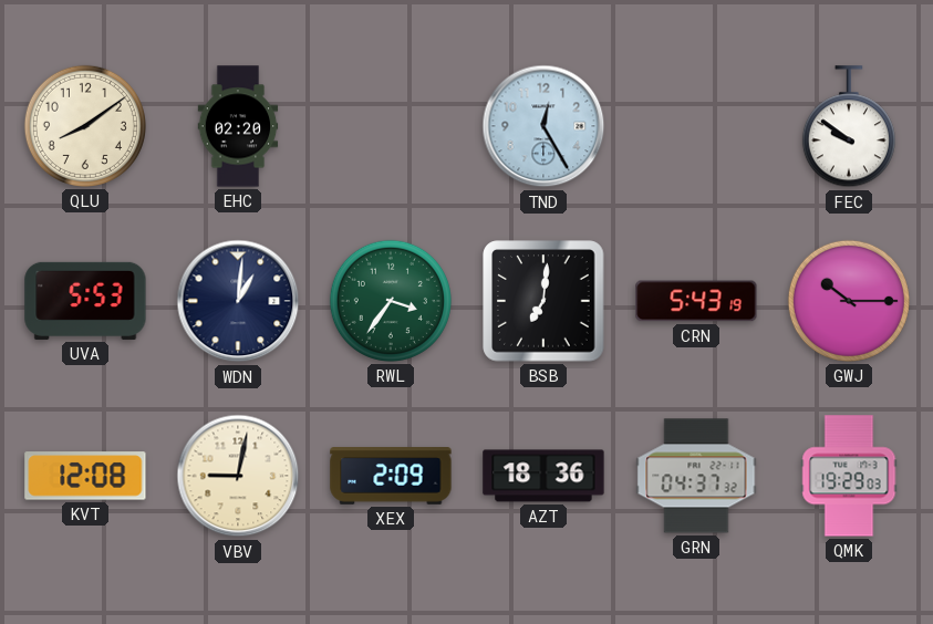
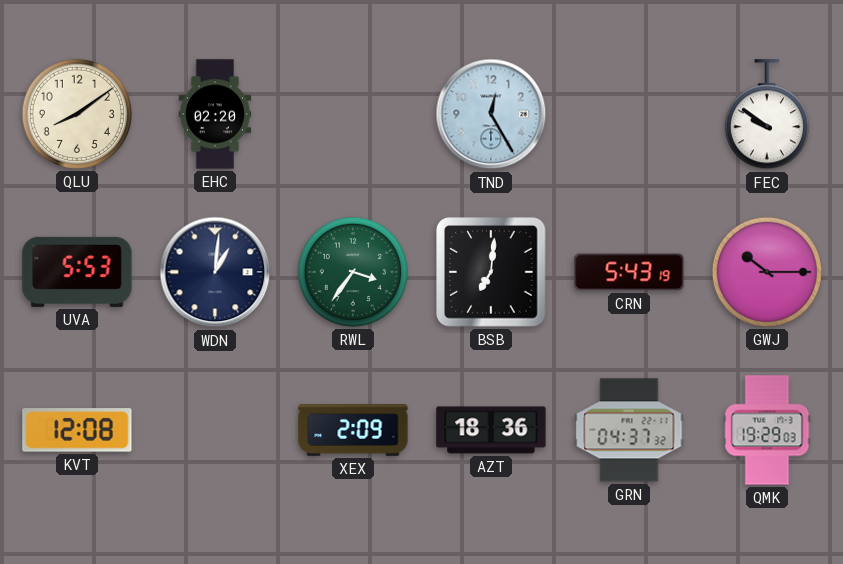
VBV: 9:02 -> none
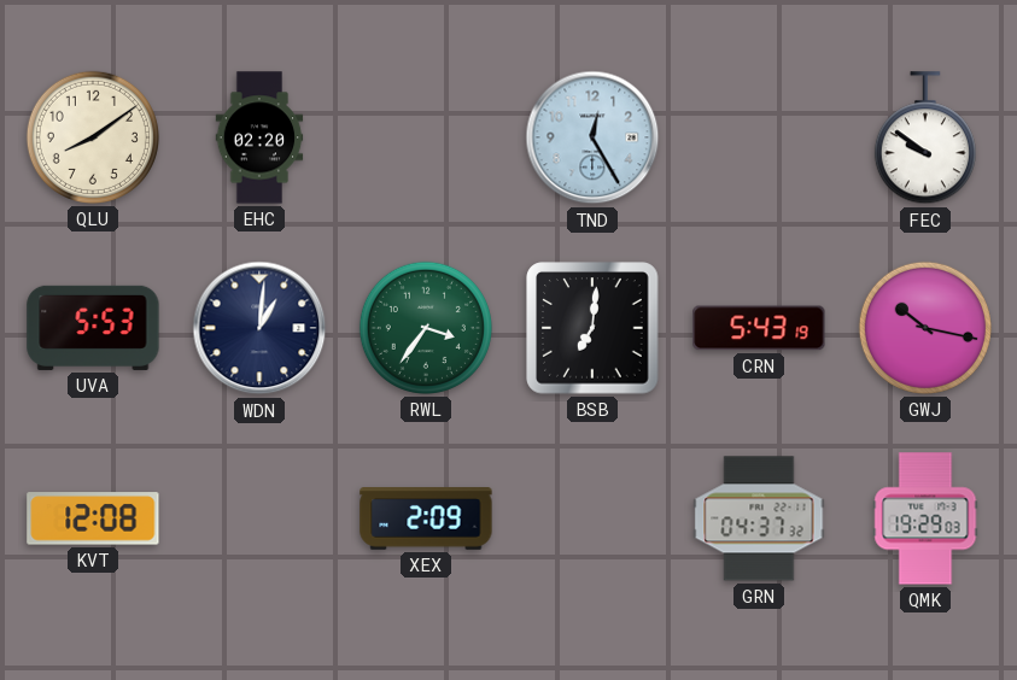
GWJ: 10:15 -> 10:17
AZT: 18:36 -> none
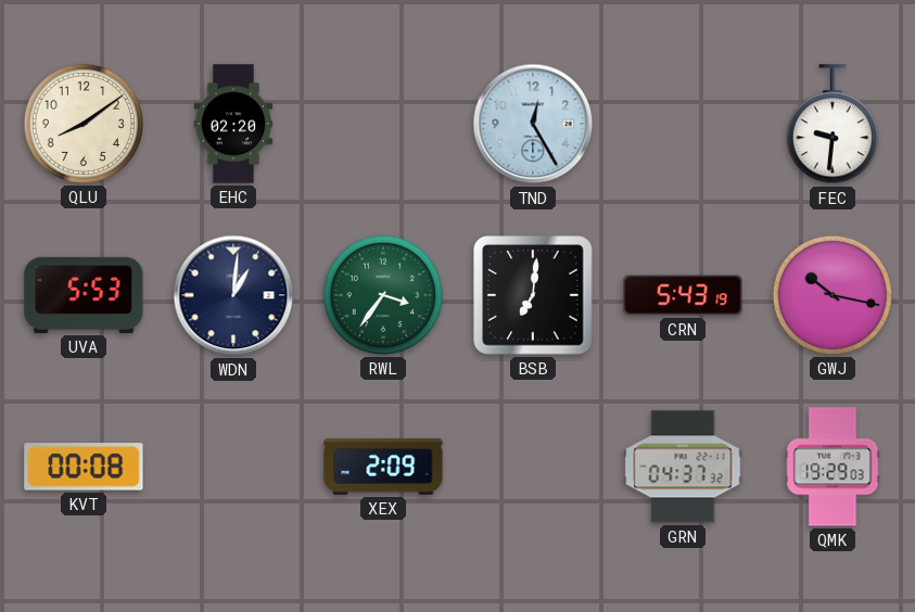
FEC: 9:51 -> 9:31
KVT: 12:08 -> 00:08
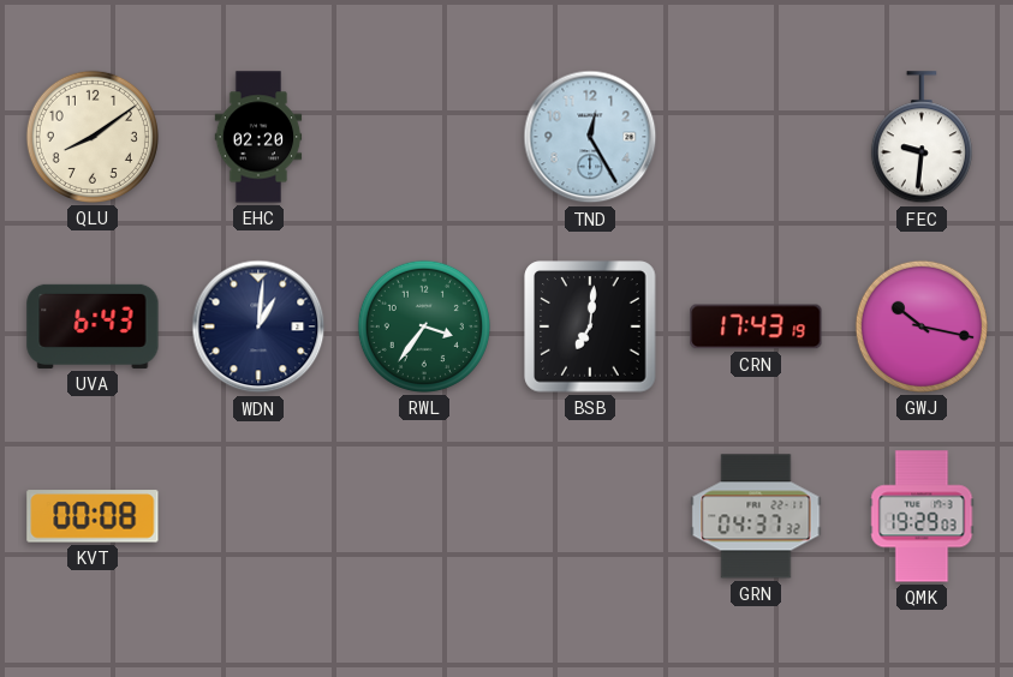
UVA: 5:53 -> 6:43
CRN: 5:43 -> 17:43
XEX: 2:09 -> none
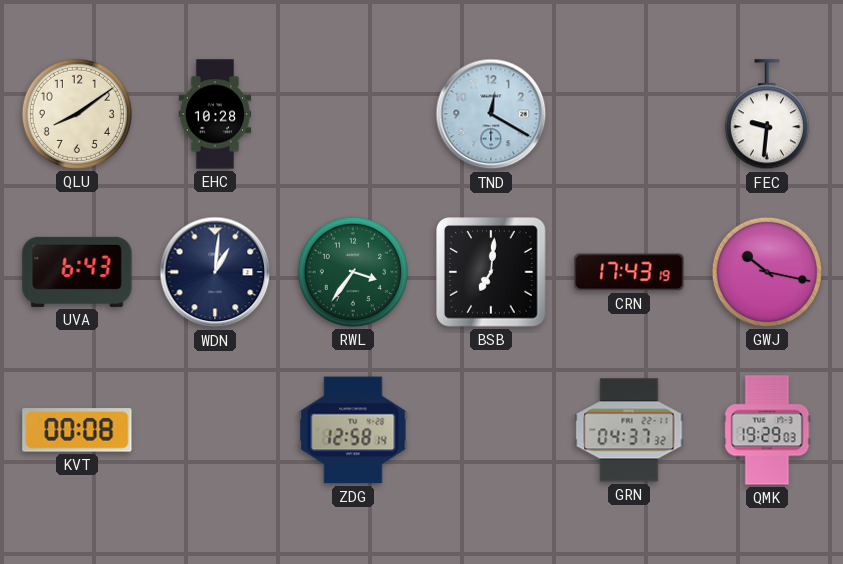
EHC: 02:20 -> 10:28
TND: 12:25 -> 12:20
ZDG: none -> 12:58
